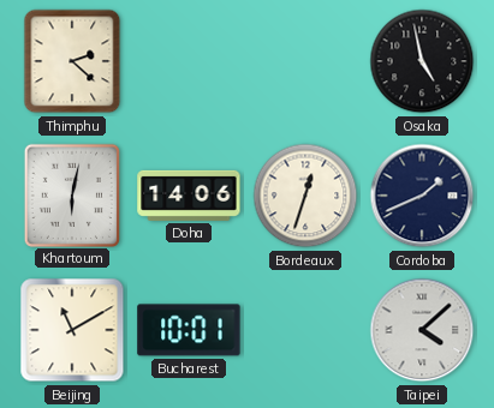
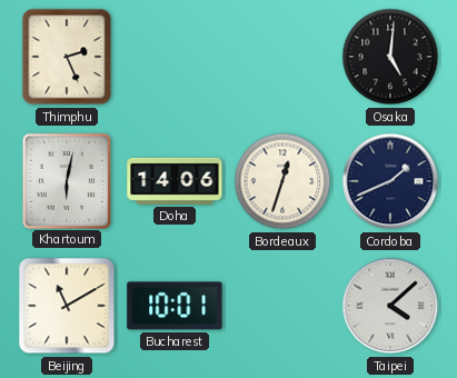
Thimphu: 2:22 -> 2:26
Osaka: 4:58 -> 5:01
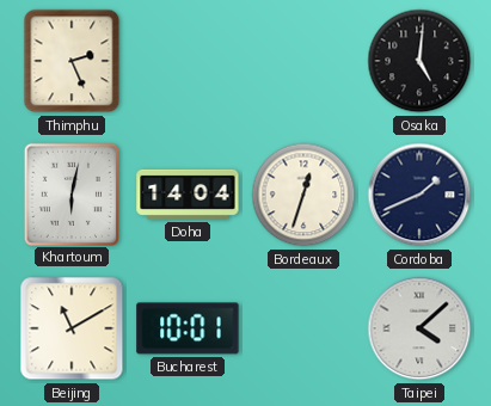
Doha: 14:06 -> 14:04
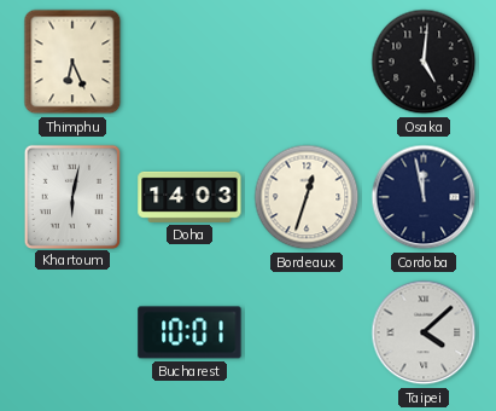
Thimphu: 2:26 -> 6:26
Doha: 14:04 -> 14:03
Cordoba: 1:41 -> 11:58
Beijing: 11:10 -> none
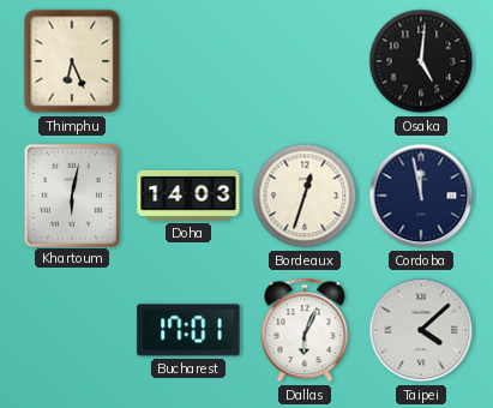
Bucharest: 10:01 -> 17:01
Dallas: none -> 6:04
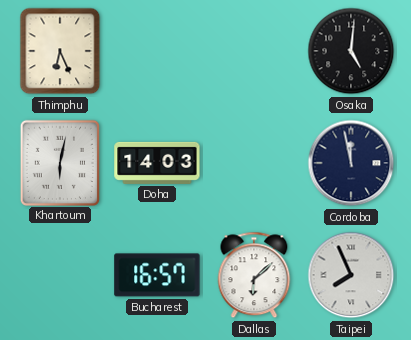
Bordeaux: 12:33 -> none
Bucharest: 17:01 -> 16:57
Dallas: 6:04 -> 6:08
Taipei: 4:08 -> 7:56
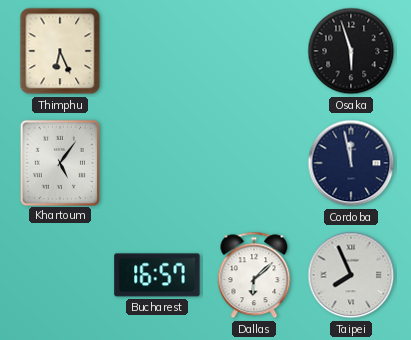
Osaka: 5:01 -> 5:57
Khartoum: 6:02 -> 5:06
Doha: 14:03 -> none
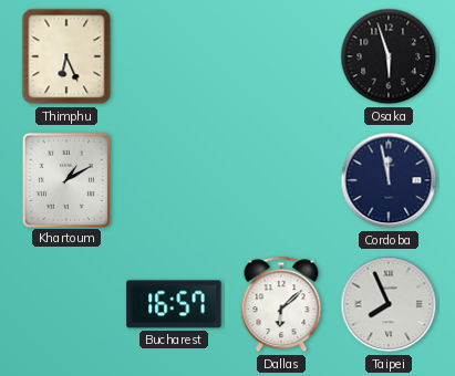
Khartoum: 5:06 -> 1:10
